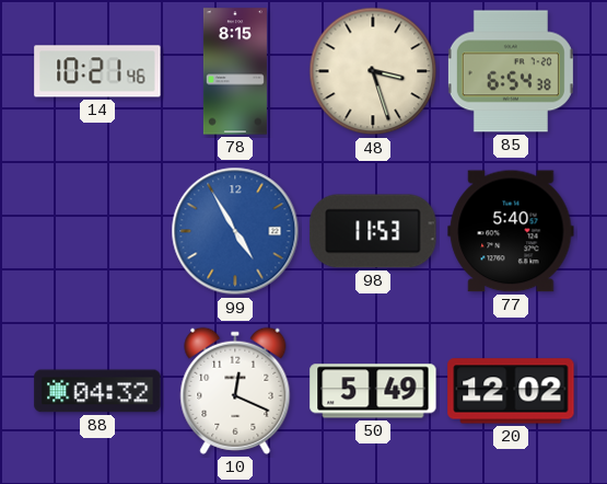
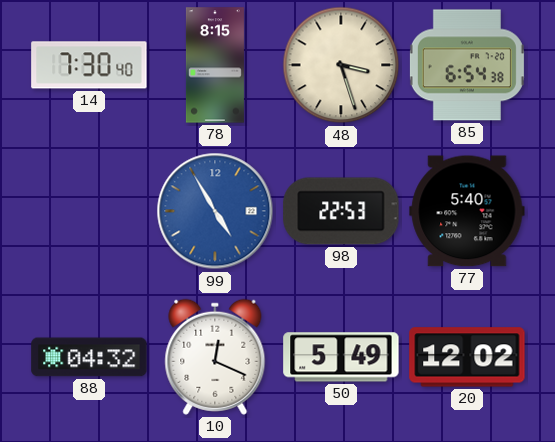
14: 10:21 -> 7:30
98: 11:53 -> 22:53
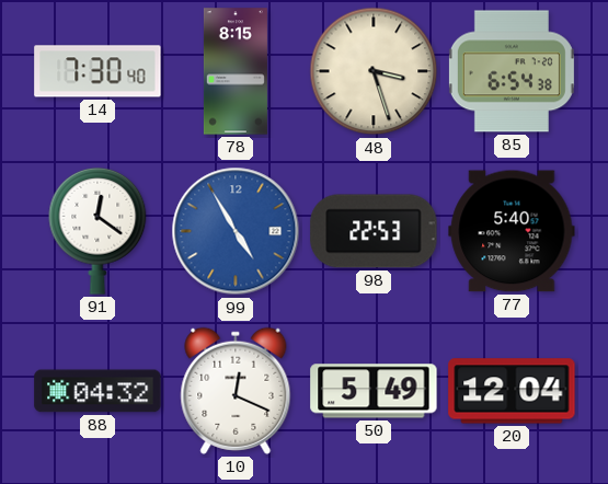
91: none -> 12:21
20: 12:02 -> 12:04
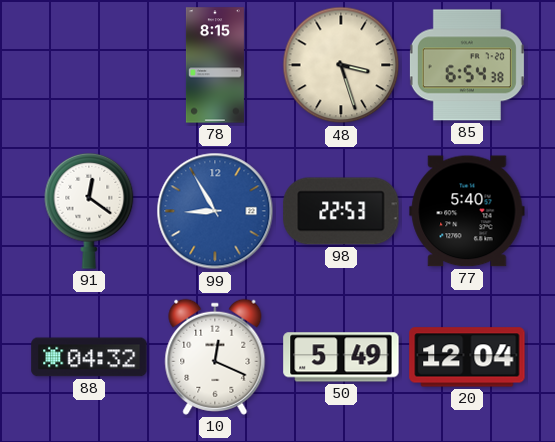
14: 7:30 -> none
99: 4:55 -> 8:55
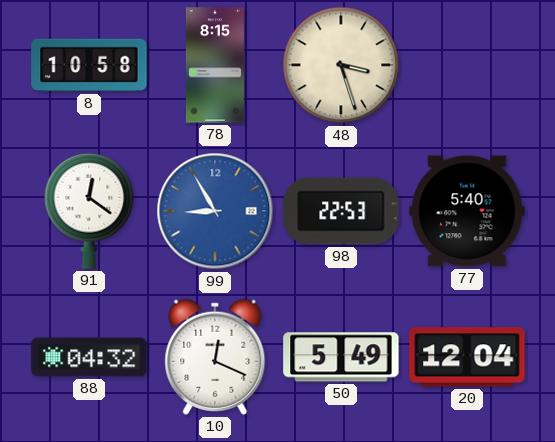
8: none -> 10:58
85: 6:54 -> none
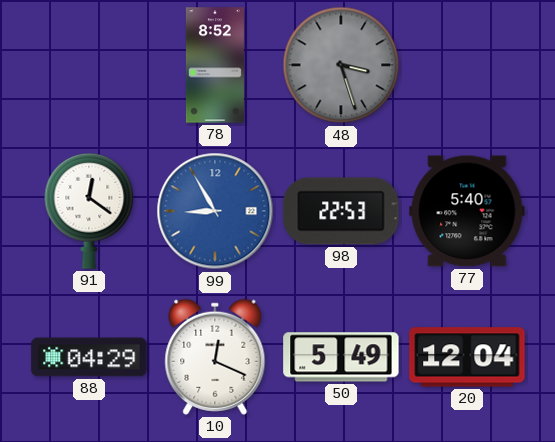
8: 10:58 -> none
78: 8:15 -> 8:52
48 dial: cream -> grey
88: 04:32 -> 04:29
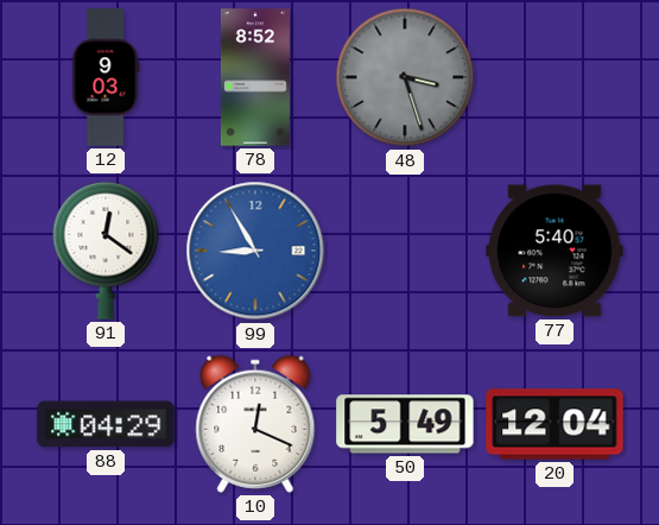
12: none -> 9:03
98: 22:53 -> none
